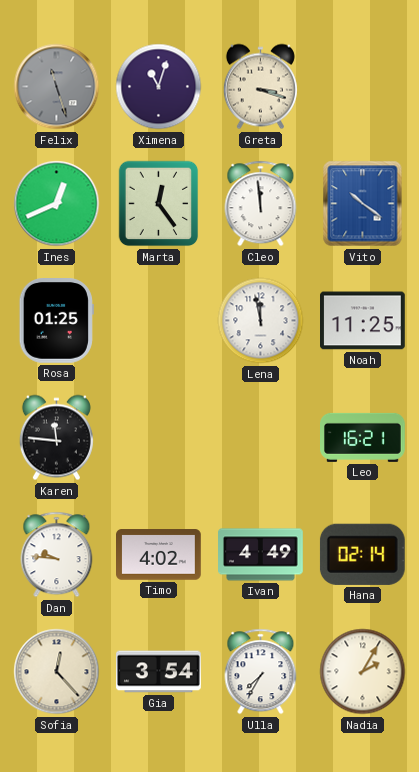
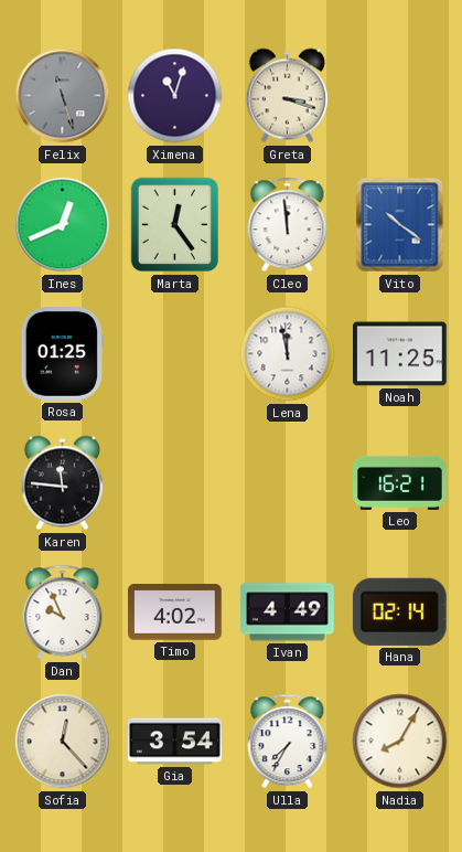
Dan: 9:46 -> 9:56
Nadia: 2:05 -> 8:05
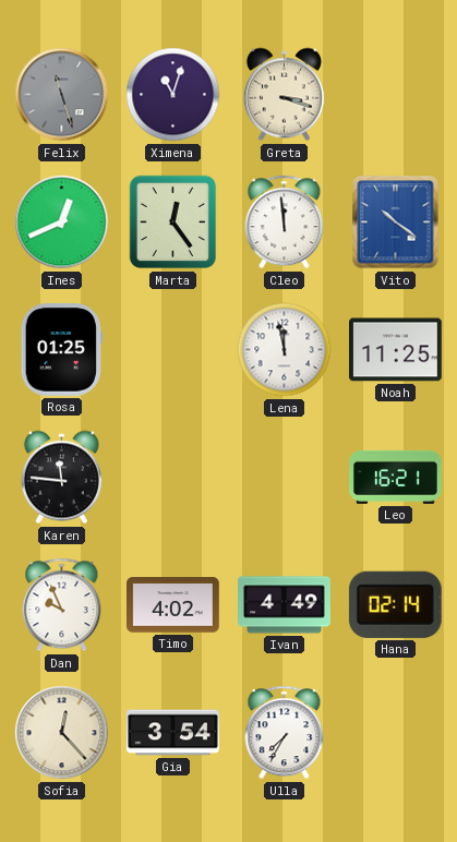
Nadia: 8:05 -> none
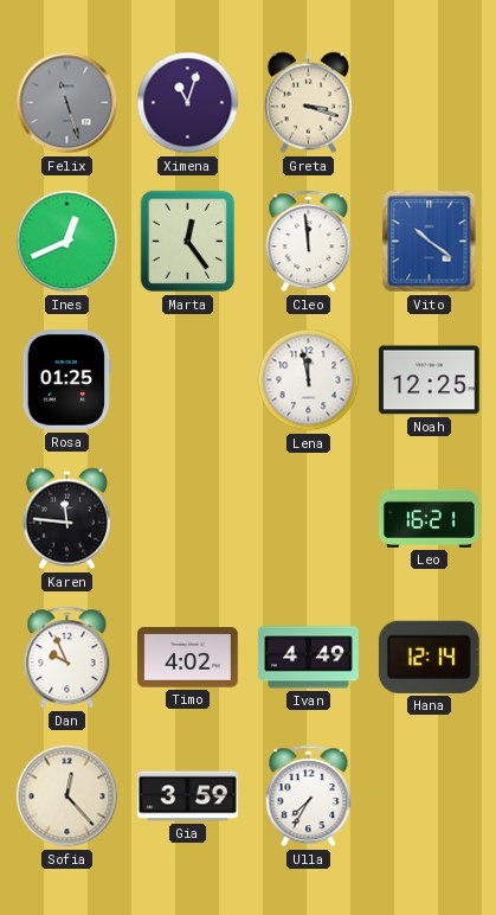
Noah: 11:25 -> 12:25
Hana: 02:14 -> 12:14
Gia: 3:54 -> 3:59
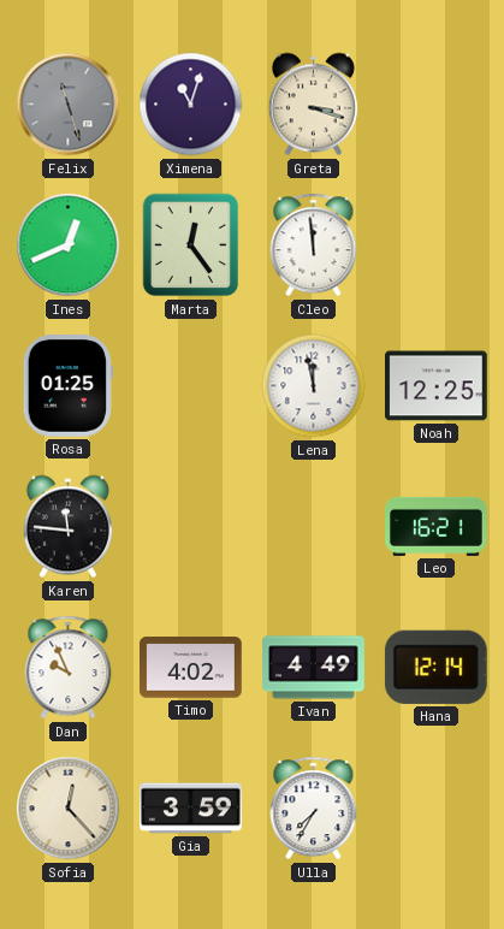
Vito: 10:21 -> none
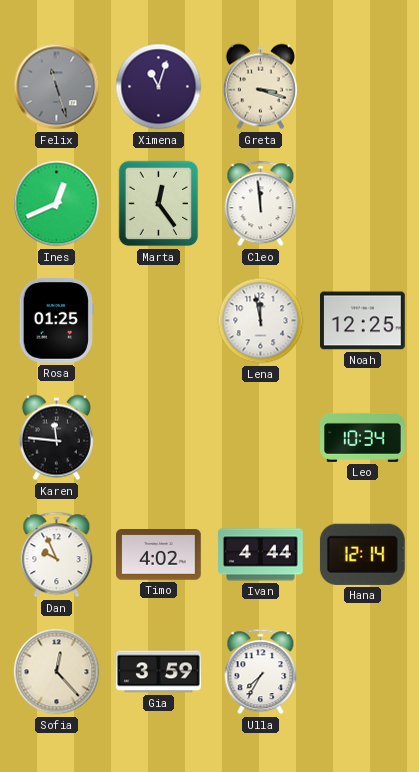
Leo: 16:21 -> 10:34
Ivan: 4:49 -> 4:44
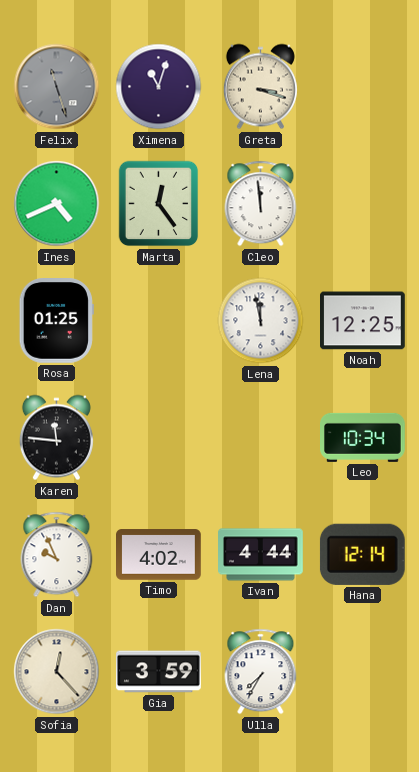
Ines: 12:41 -> 4:41
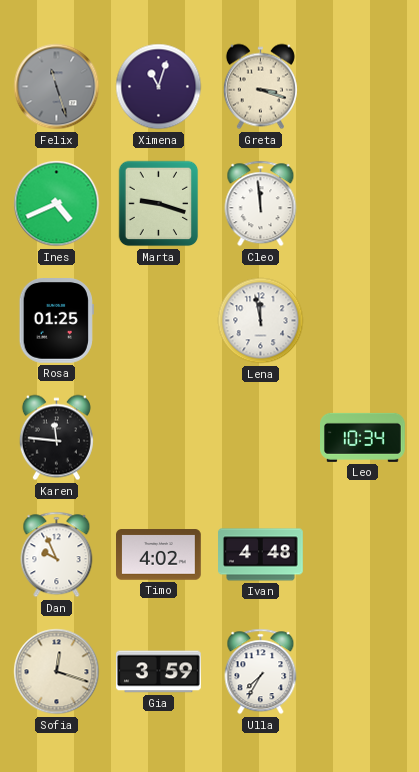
Marta: 12:24 -> 9:18
Noah: 12:25 -> none
Ivan: 4:44 -> 4:48
Hana: 12:14 -> none
Sofia: 12:23 -> 12:18
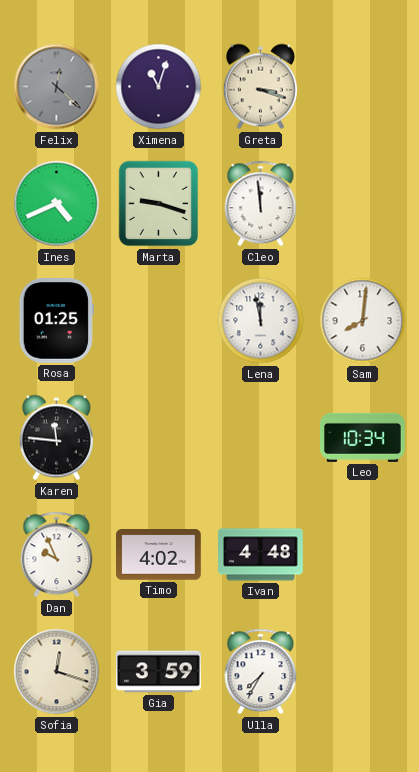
Felix: 11:27 -> 12:22
Sam: none -> 8:01
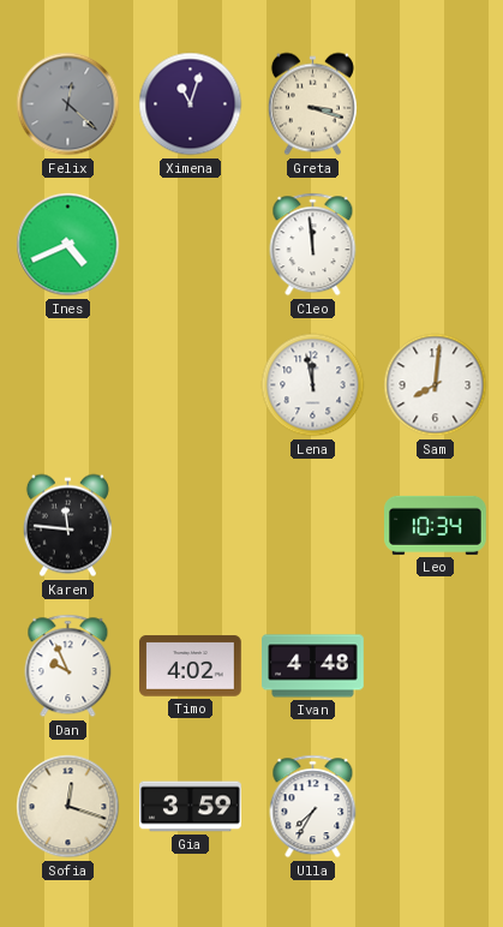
Marta: 9:18 -> none
Rosa: 01:25 -> none
